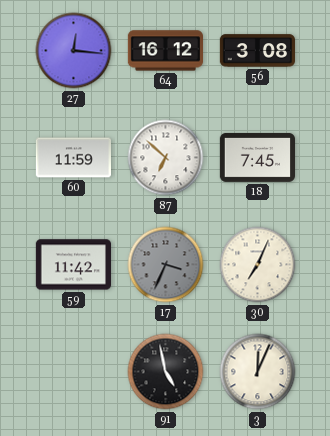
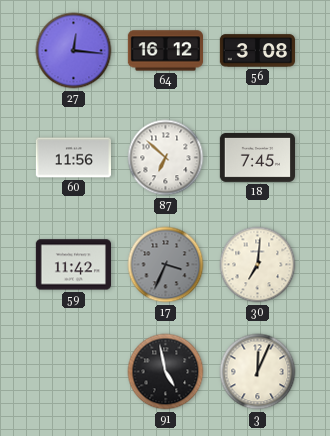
60: 11:59 -> 11:56
30: 7:04 -> 7:01
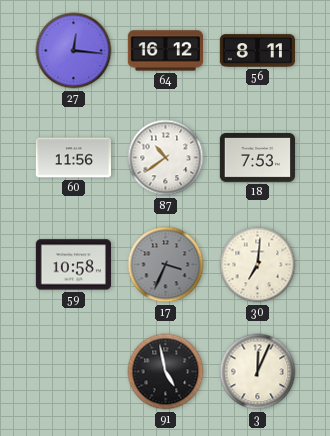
56: 3:08 -> 8:11
87: 6:52 -> 10:39
18: 7:45 -> 7:53
59: 11:42 -> 10:58
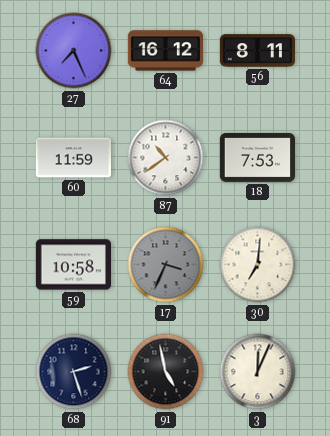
27: 12:16 -> 7:26
60: 11:56 -> 11:59
68: none -> 2:27
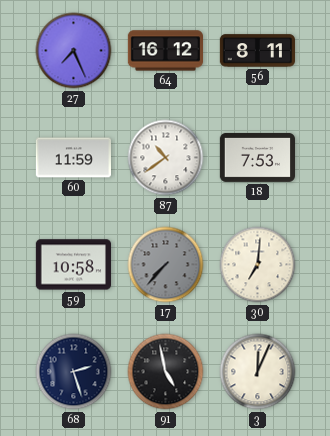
17: 3:34 -> 7:37
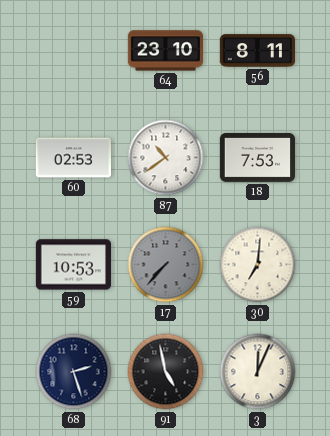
27: 7:26 -> none
64: 16:12 -> 23:10
60: 11:59 -> 02:53
59: 10:58 -> 10:53
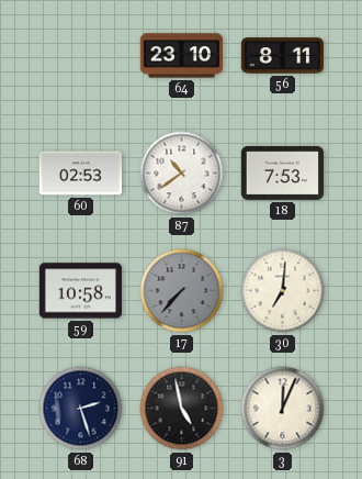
59: 10:53 -> 10:58
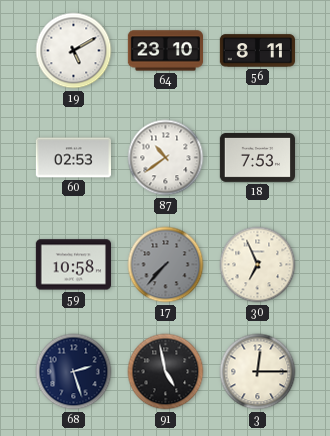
19: none -> 5:10
30: 7:01 -> 6:56
3: 12:04 -> 12:15
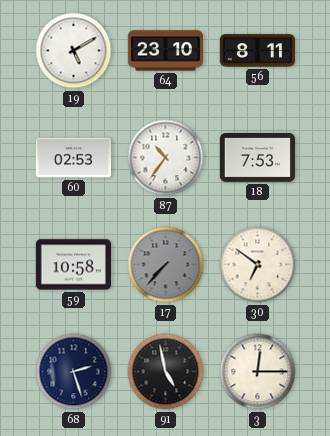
87: 10:39 -> 10:36
30: 6:56 -> 6:51
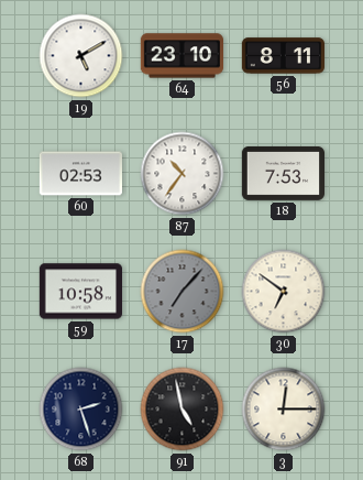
17: 7:37 -> 7:07
